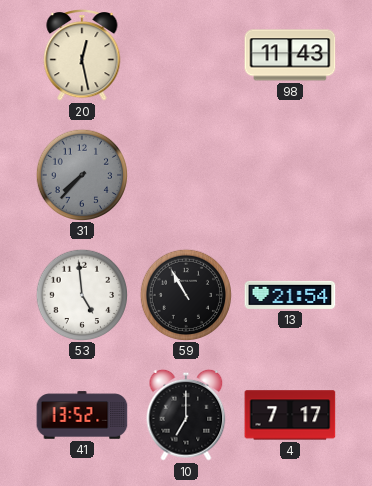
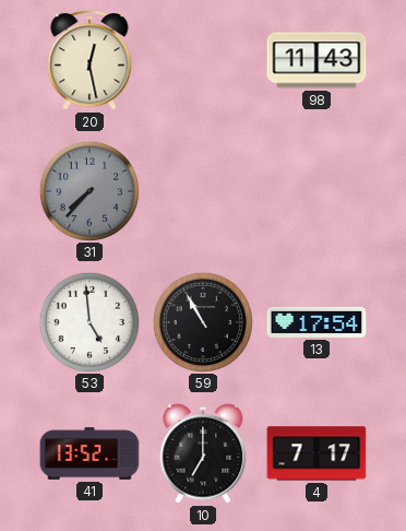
13: 21:54 -> 17:54
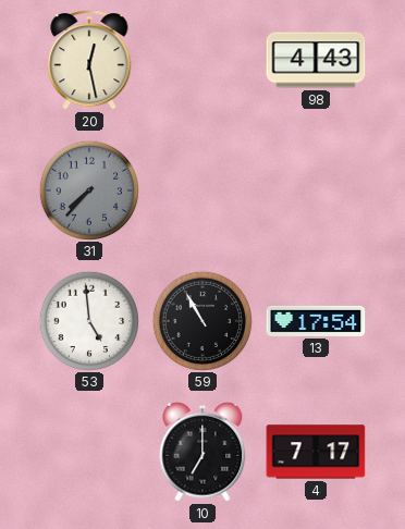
98: 11:43 -> 4:43
41: 13:52 -> none
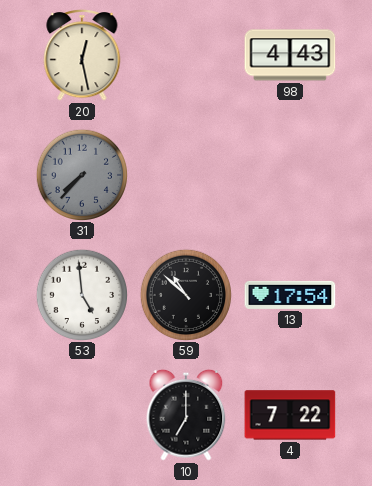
59: 10:55 -> 10:52
4: 7:17 -> 7:22
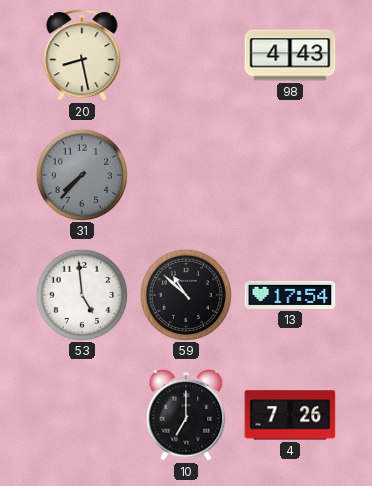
20: 12:28 -> 8:28
4: 7:22 -> 7:26
